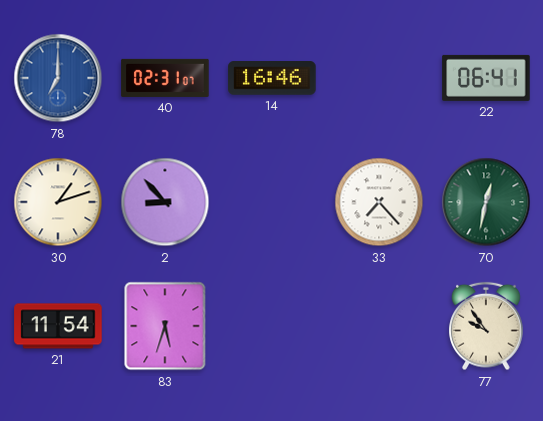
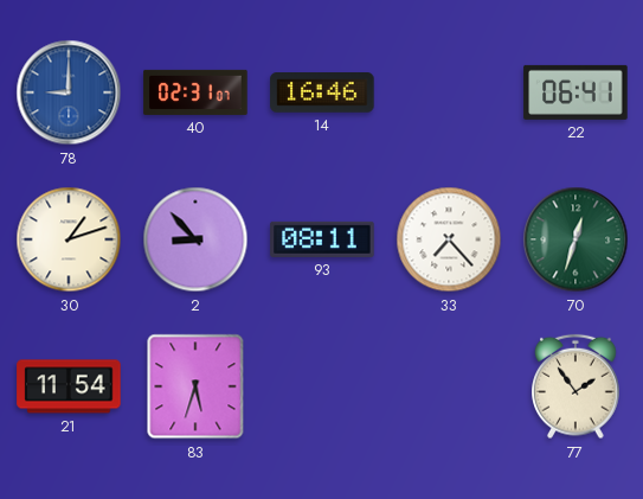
78: 7:00 -> 9:00
93: none -> 08:11
70: 12:32 -> 12:33
77: 9:54 -> 1:54
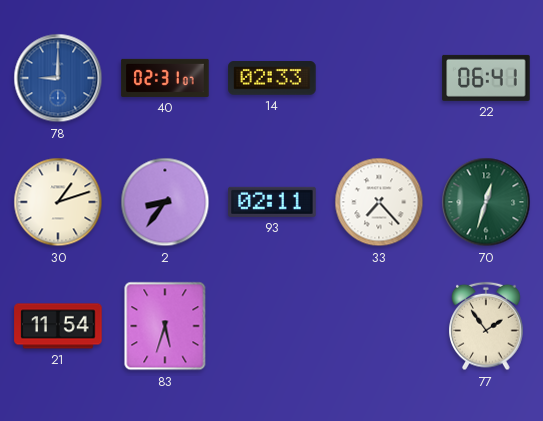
14: 16:46 -> 02:33
2: 8:53 -> 8:36
93: 08:11 -> 02:11
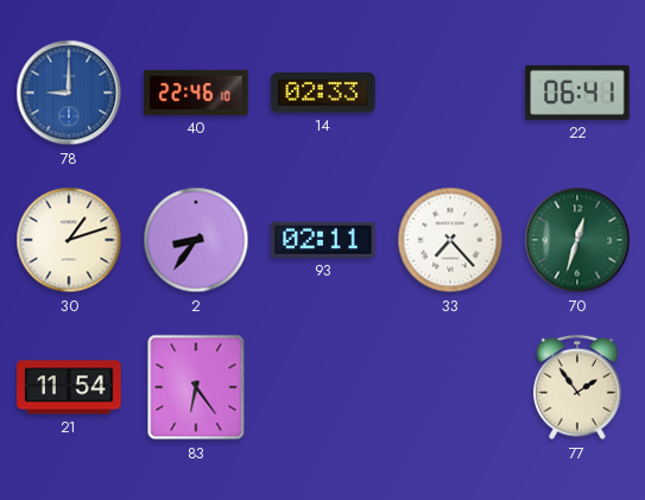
40: 02:31 -> 22:46
83: 5:33 -> 6:24
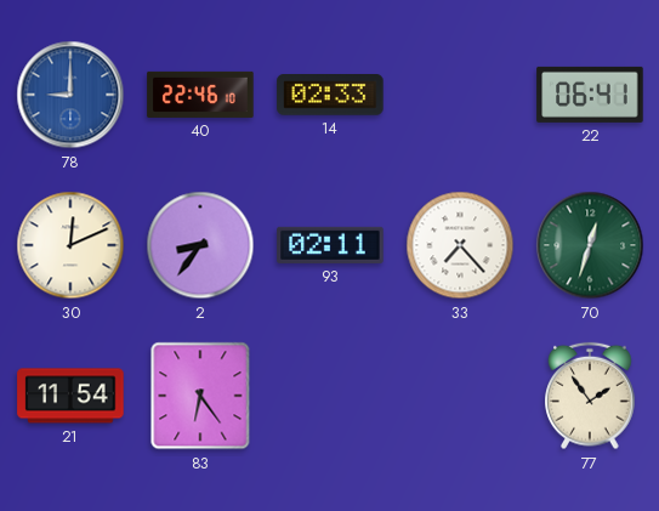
30: 1:12 -> 12:11
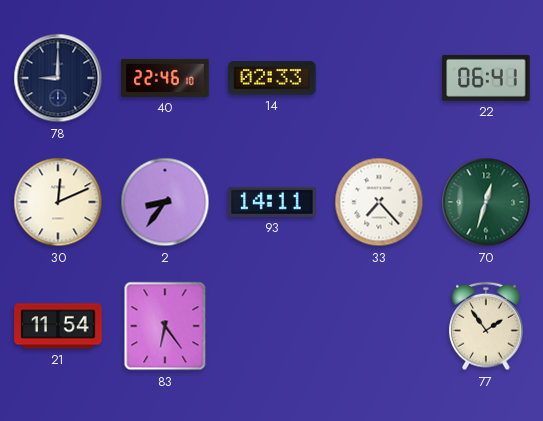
78 dial: blue -> navy
93: 02:11 -> 14:11
